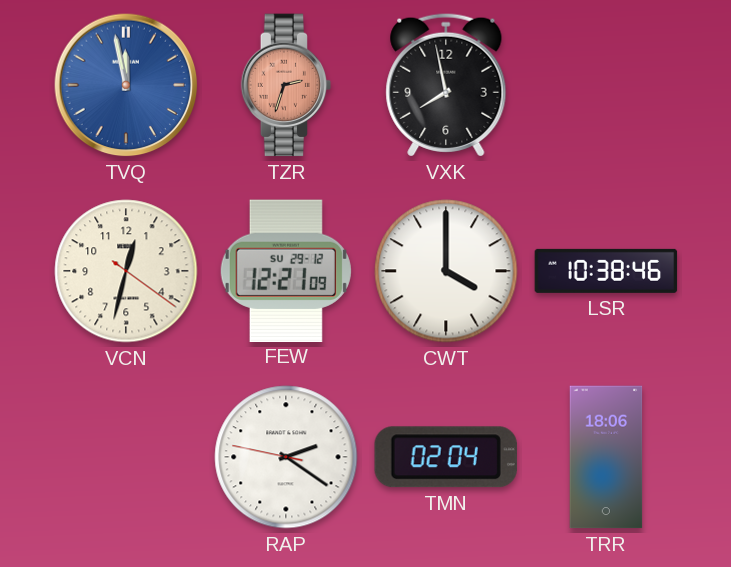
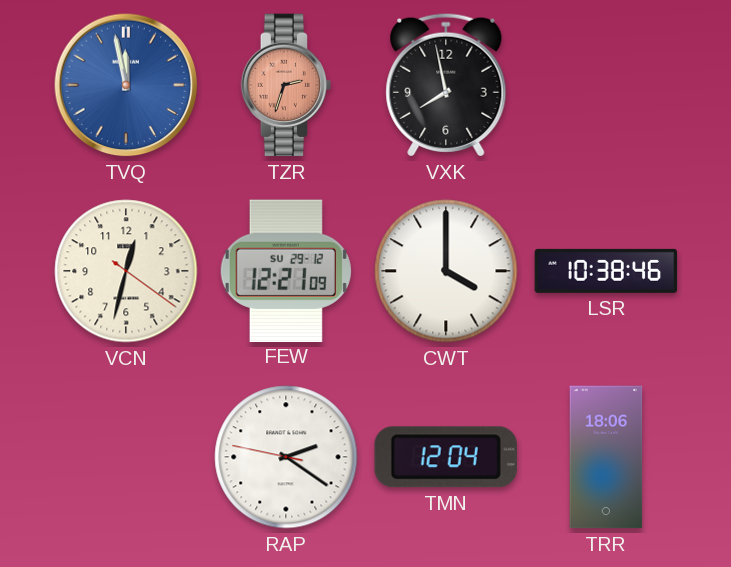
TMN: 02:04 -> 12:04
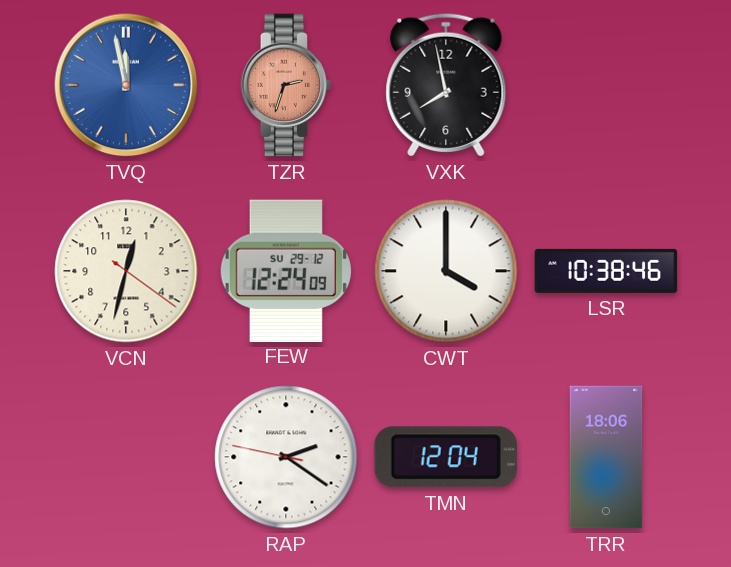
FEW: 12:21 -> 12:24
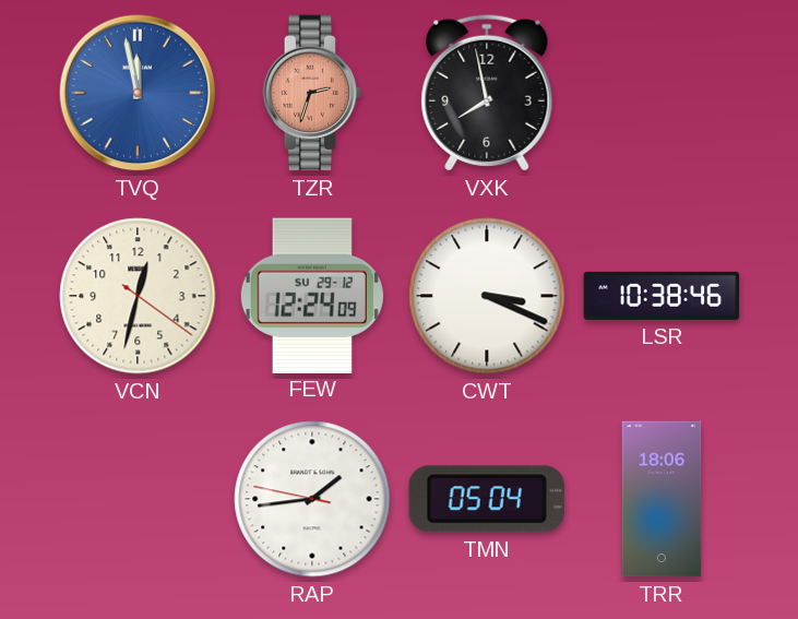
CWT: 4:00 -> 3:19
RAP: 2:20 -> 1:43
TMN: 12:04 -> 05:04
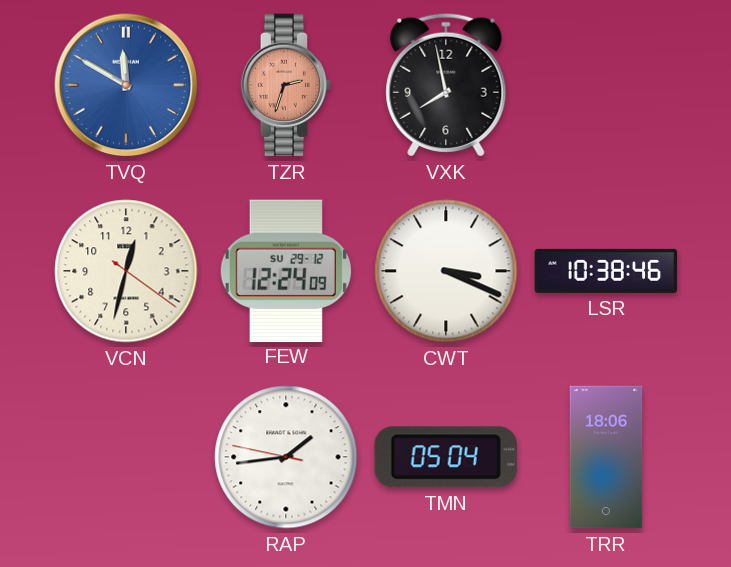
TVQ: 11:58 -> 11:50
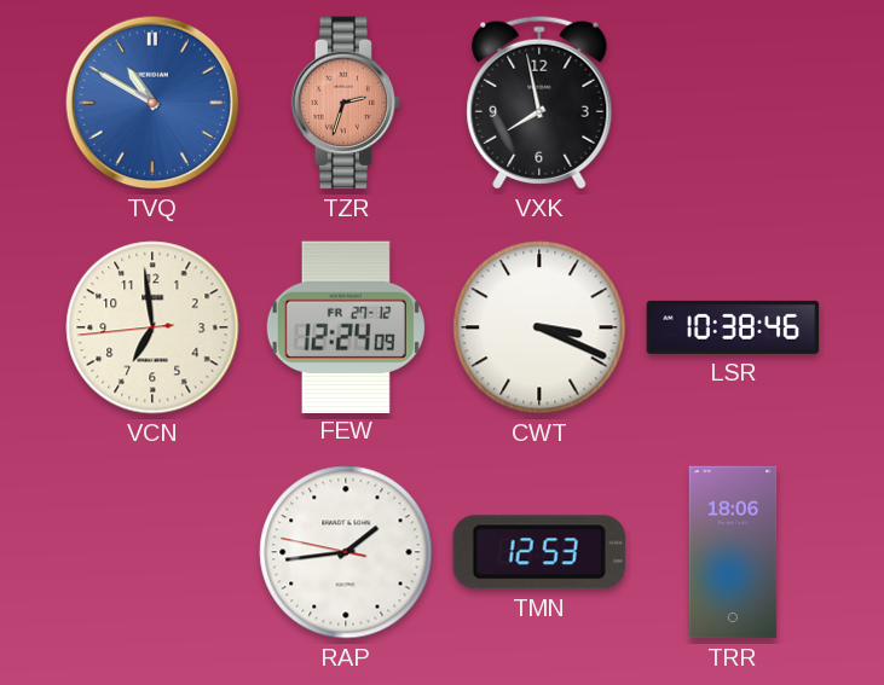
TVQ: 11:50 -> 10:50
VCN: 12:32 -> 6:58
FEW date: SU 29-12 -> FR 27-12
TMN: 05:04 -> 12:53
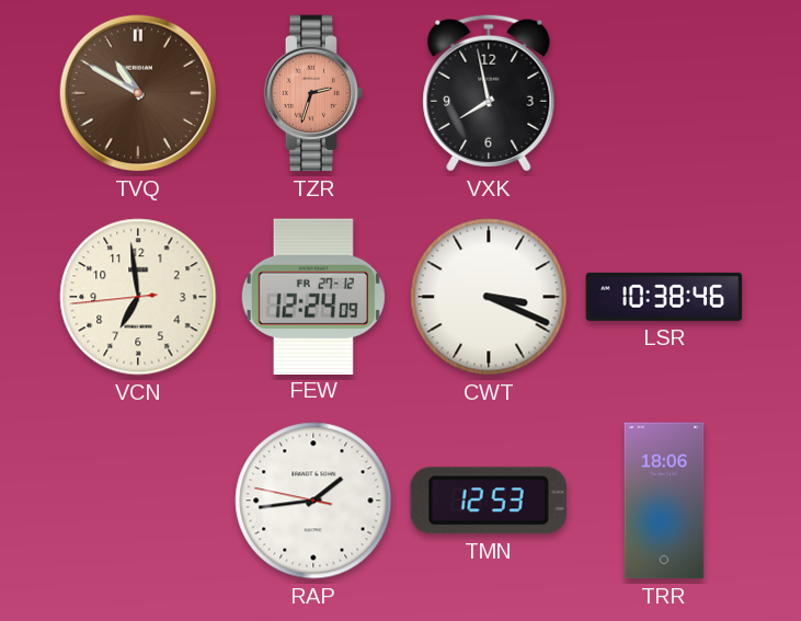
TVQ dial: blue -> brown
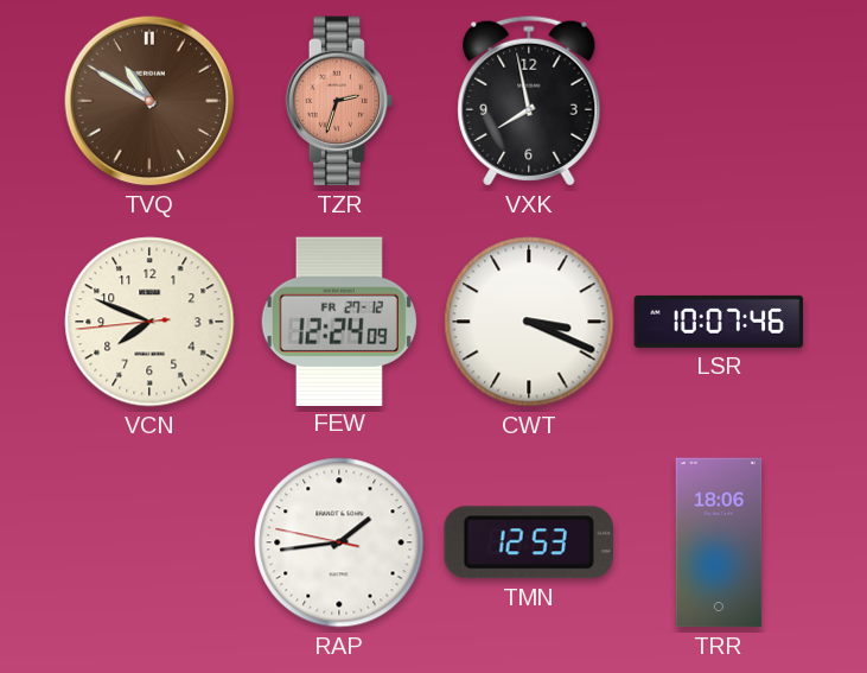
VCN: 6:58 -> 7:48
LSR: 10:38 -> 10:07
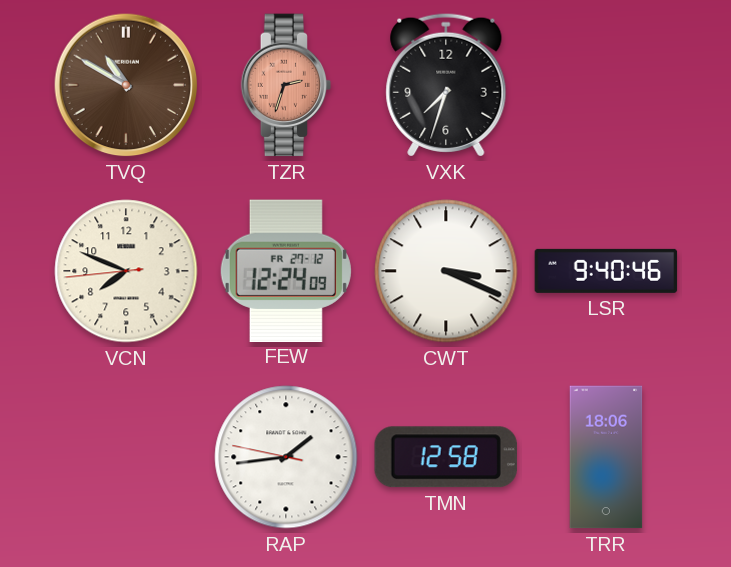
VXK: 7:58 -> 7:33
LSR: 10:07 -> 9:40
TMN: 12:53 -> 12:58
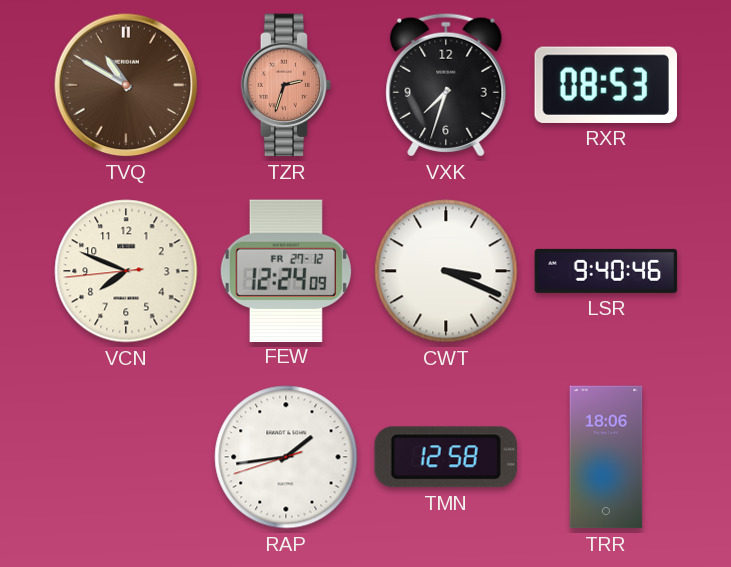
RXR: none -> 08:53
RAP: 1:43:47 -> 1:43:42
